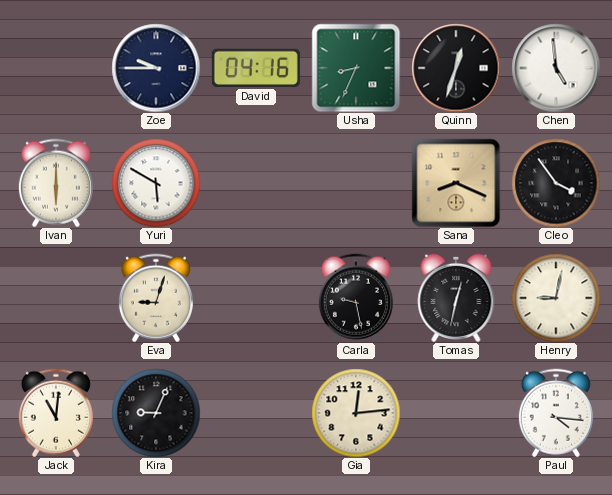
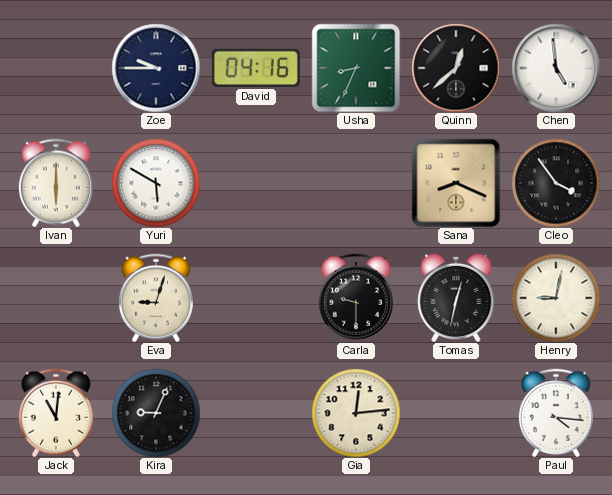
Quinn: 12:33 -> 12:38
Carla: 9:28 -> 9:30
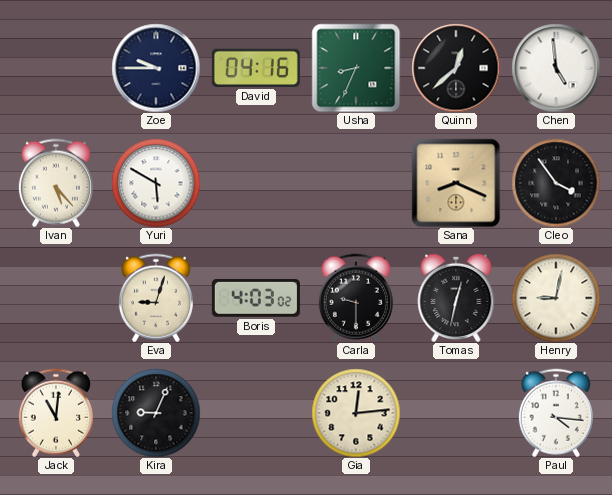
Ivan: 6:00 -> 5:23
Boris: none -> 4:03
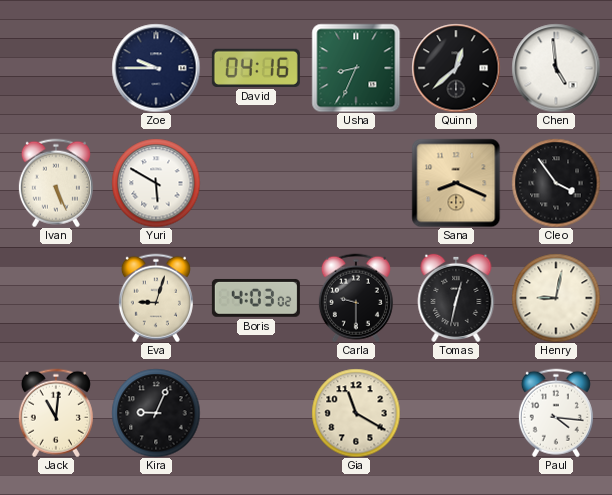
Ivan: 5:23 -> 5:26
Gia: 12:14 -> 11:20
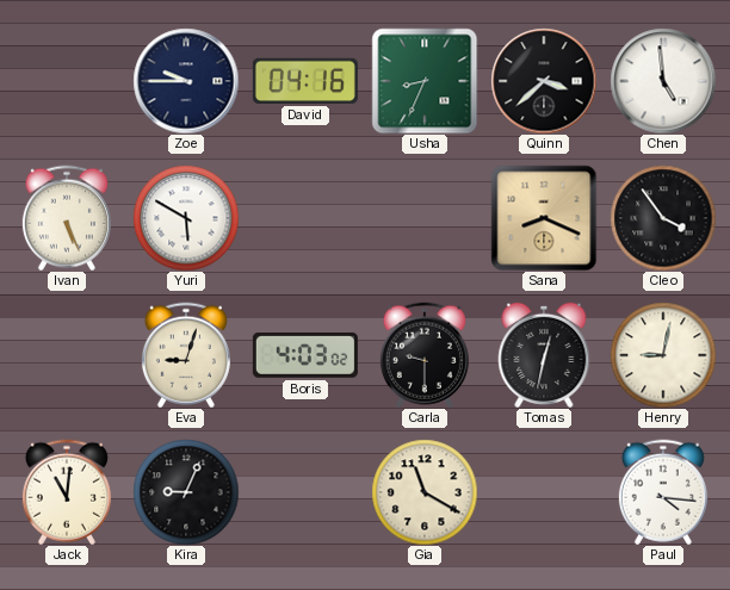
Quinn: 12:38 -> 3:38
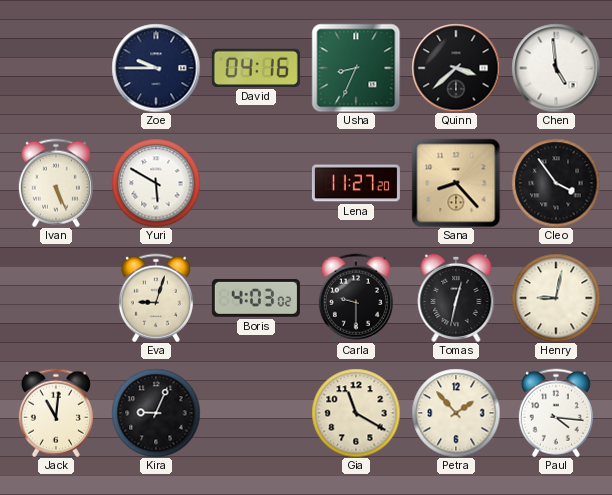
Lena: none -> 11:27
Sana: 8:19 -> 8:23
Petra: none -> 1:53
